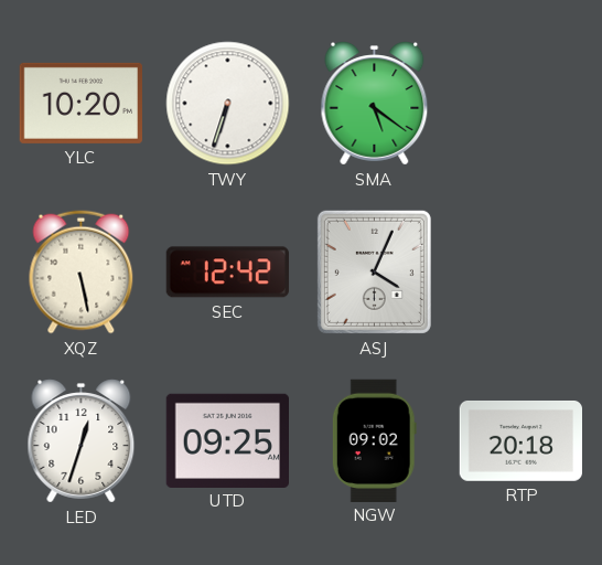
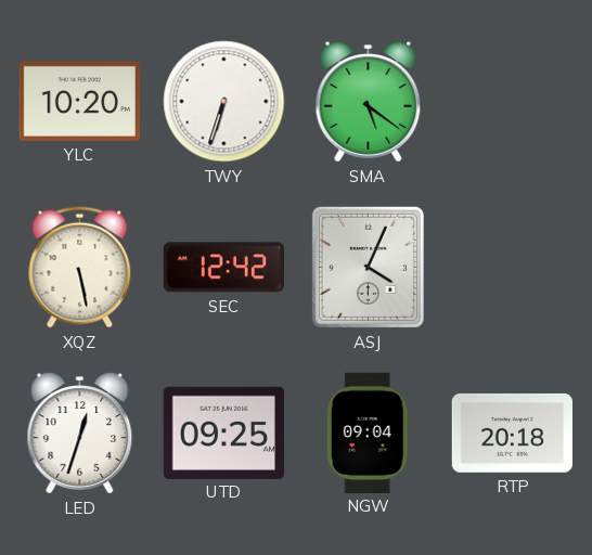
NGW: 09:02 -> 09:04
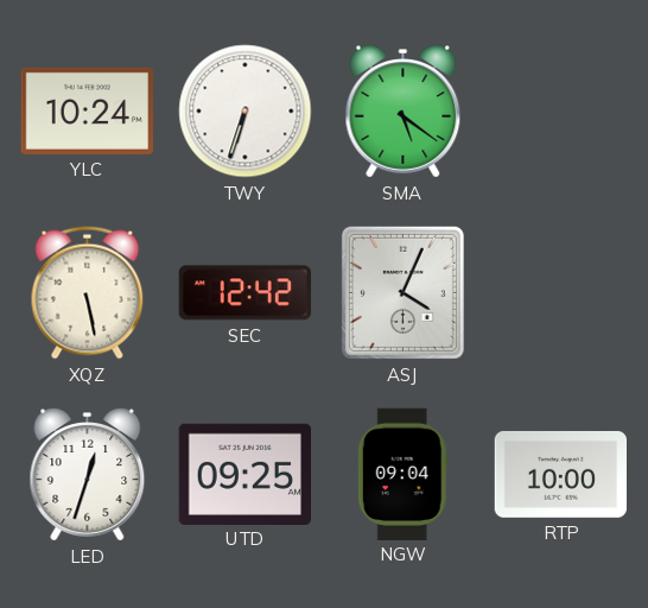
YLC: 10:20 -> 10:24
RTP: 20:18 -> 10:00
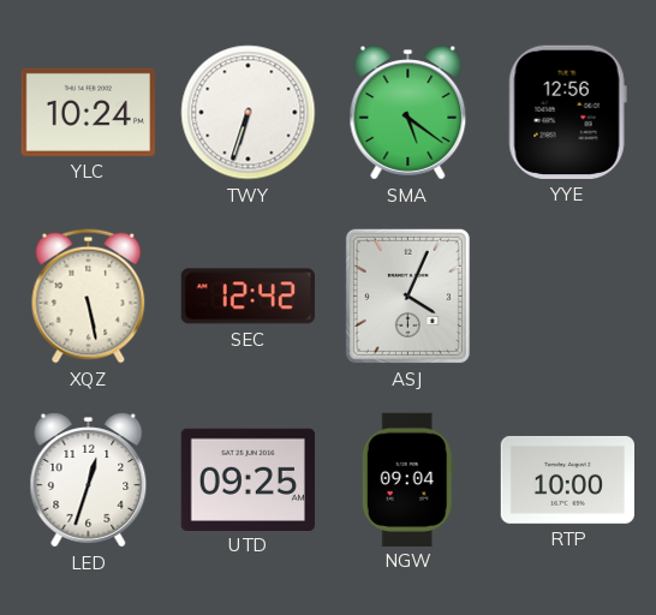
YYE: none -> 12:56
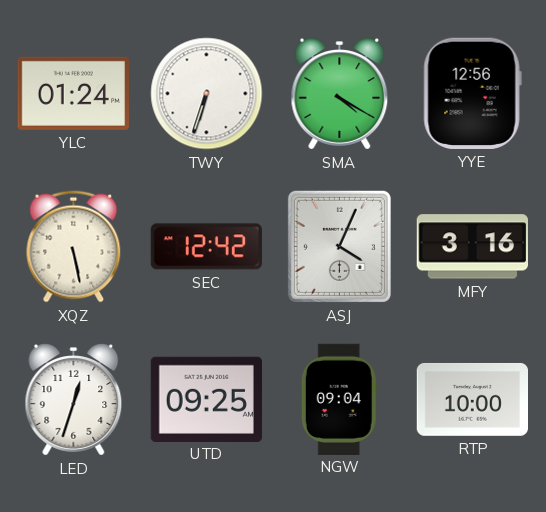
YLC: 10:24 -> 01:24
SMA: 5:21 -> 4:20
MFY: none -> 3:16
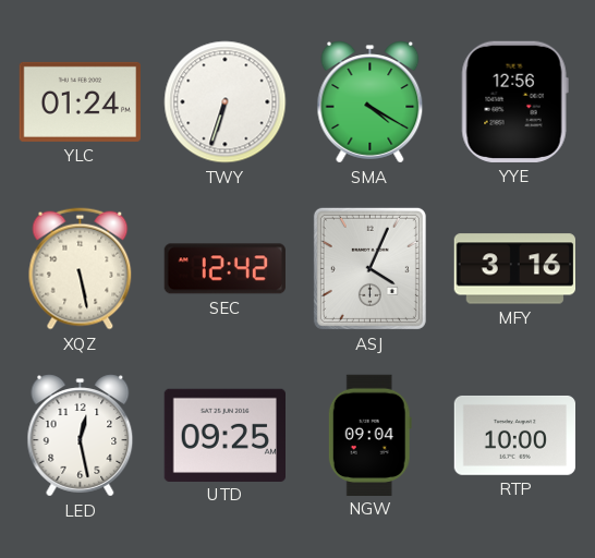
LED: 12:33 -> 12:28
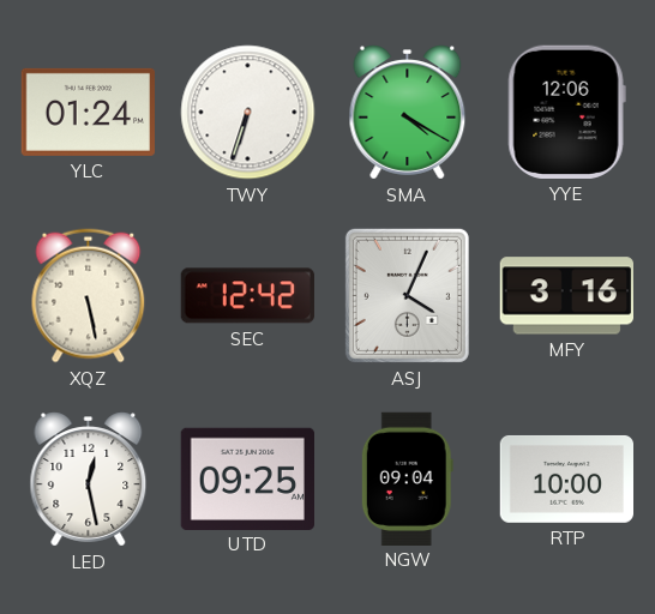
YYE: 12:56 -> 12:06
